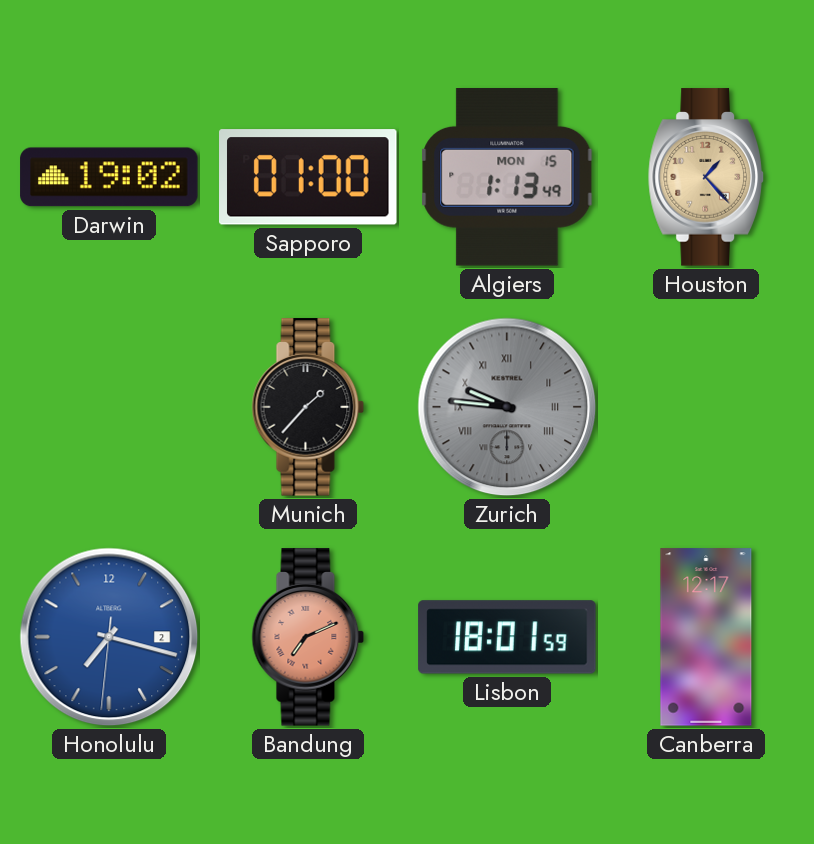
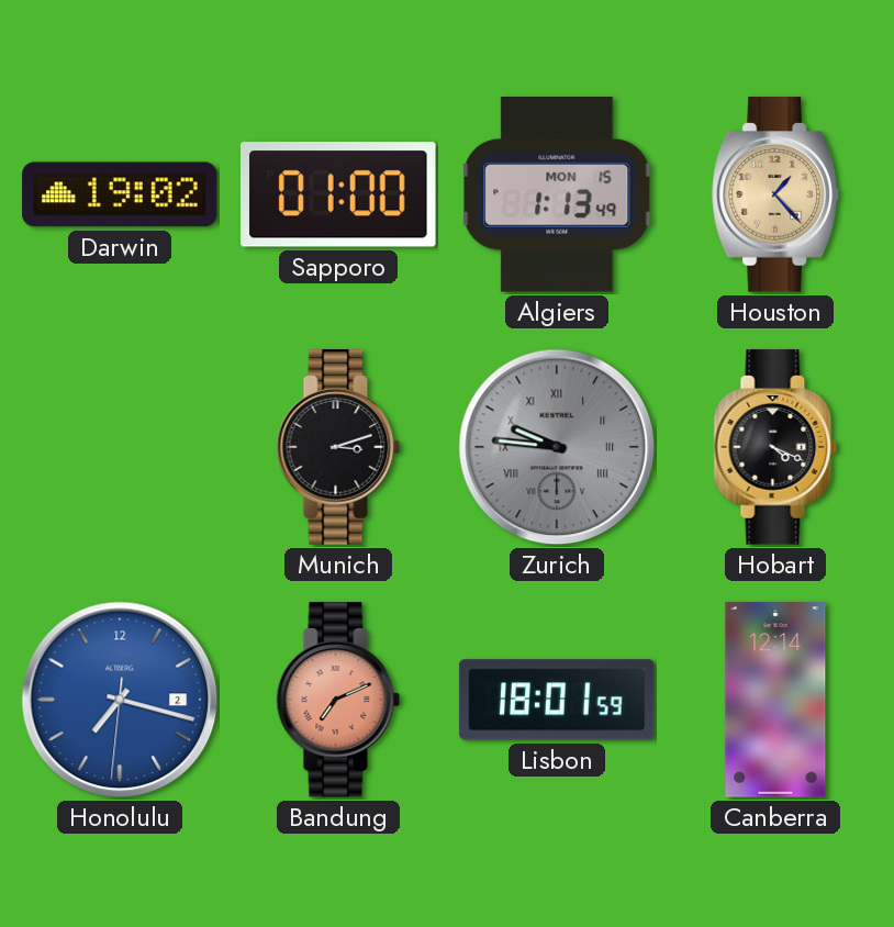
Munich: 1:37 -> 3:12
Hobart: none -> 4:19
Canberra: 12:17 -> 12:14
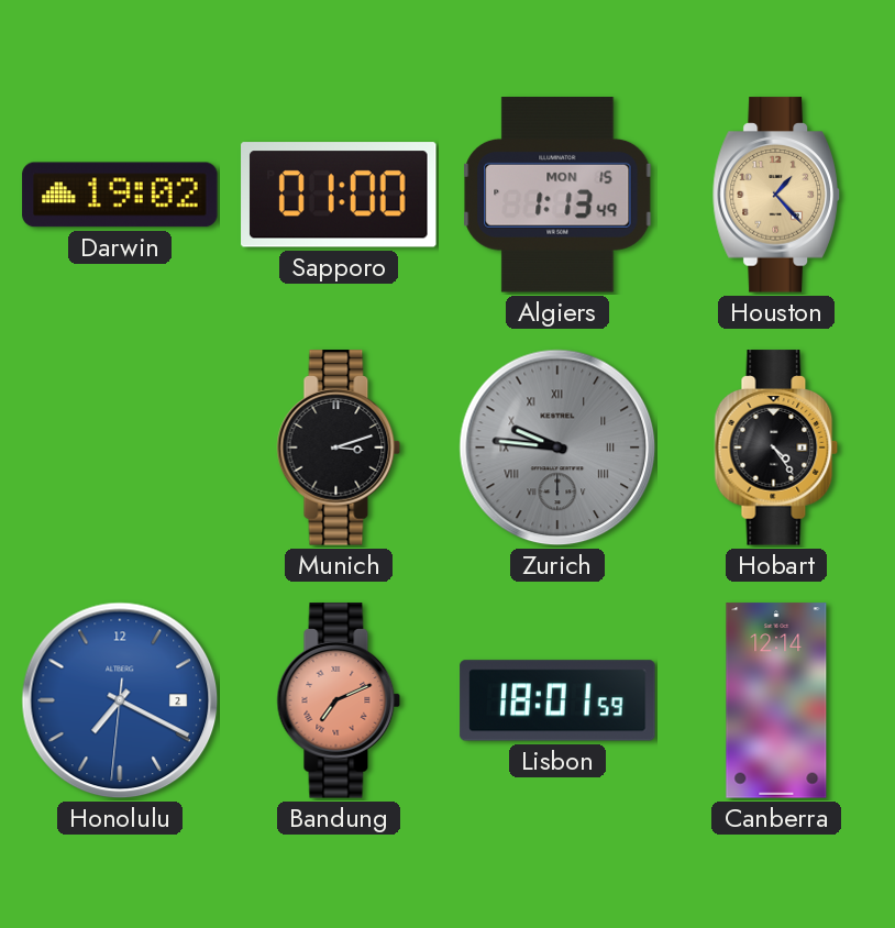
Hobart: 4:19 -> 4:24
Honolulu: 7:17 -> 7:19
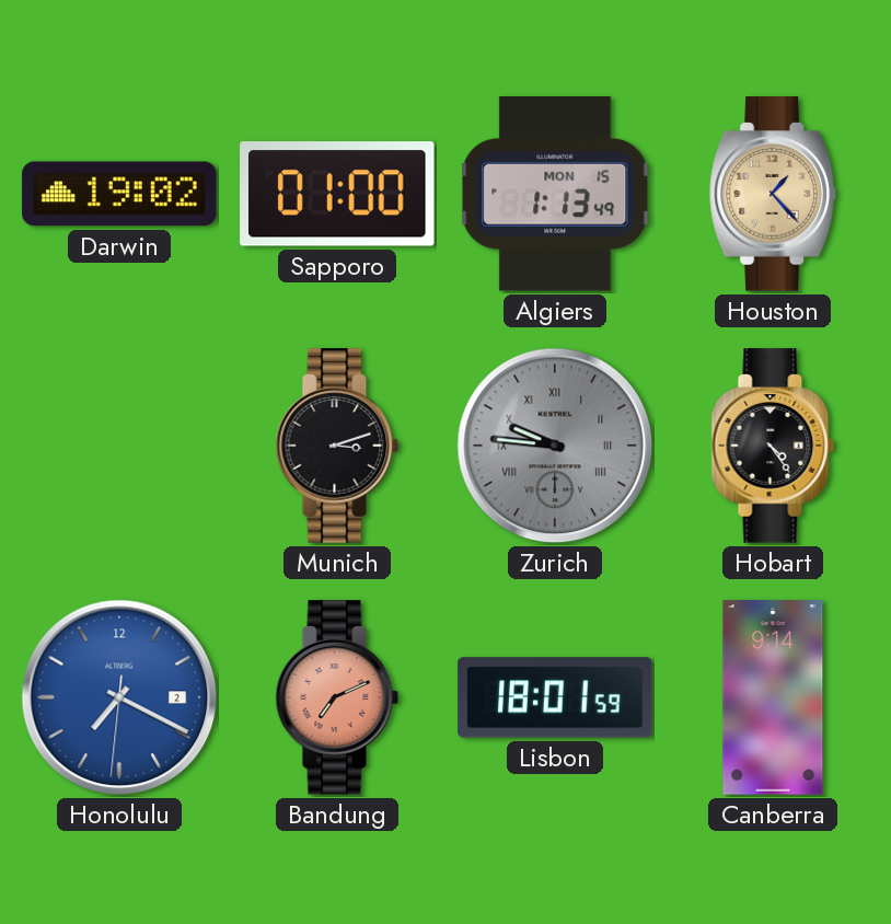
Canberra: 12:14 -> 9:14
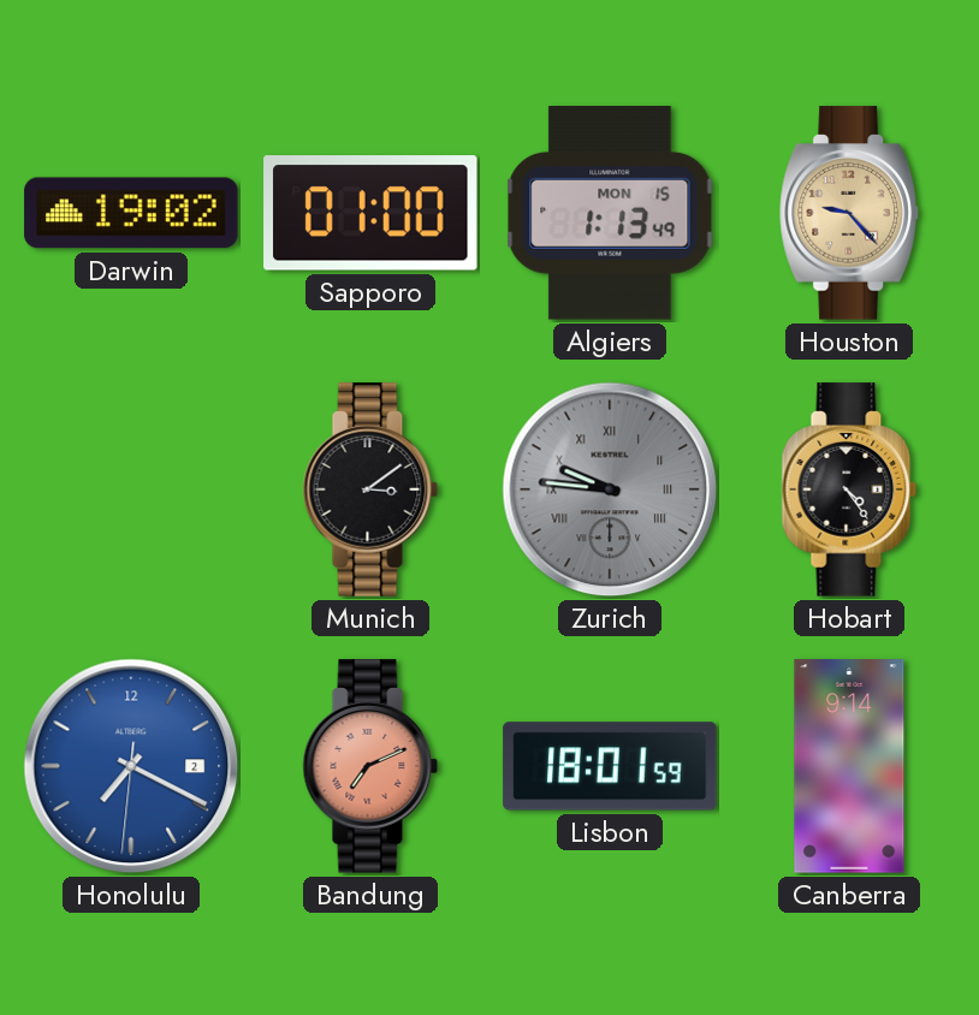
Houston: 1:23 -> 9:23
Munich: 3:12 -> 3:09
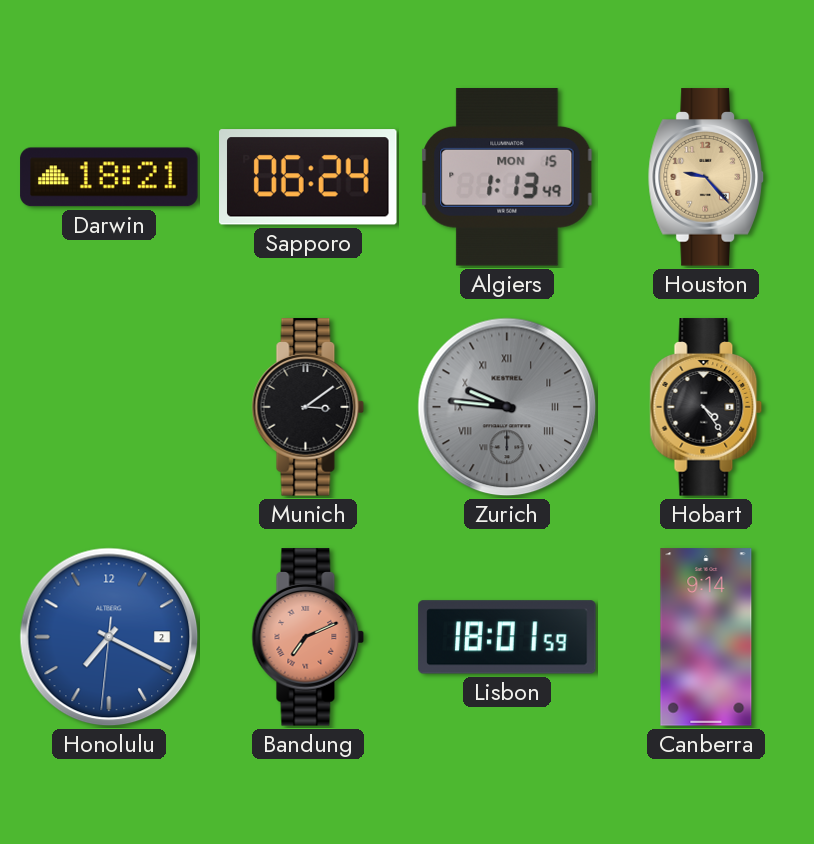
Darwin: 19:02 -> 18:21
Sapporo: 01:00 -> 06:24
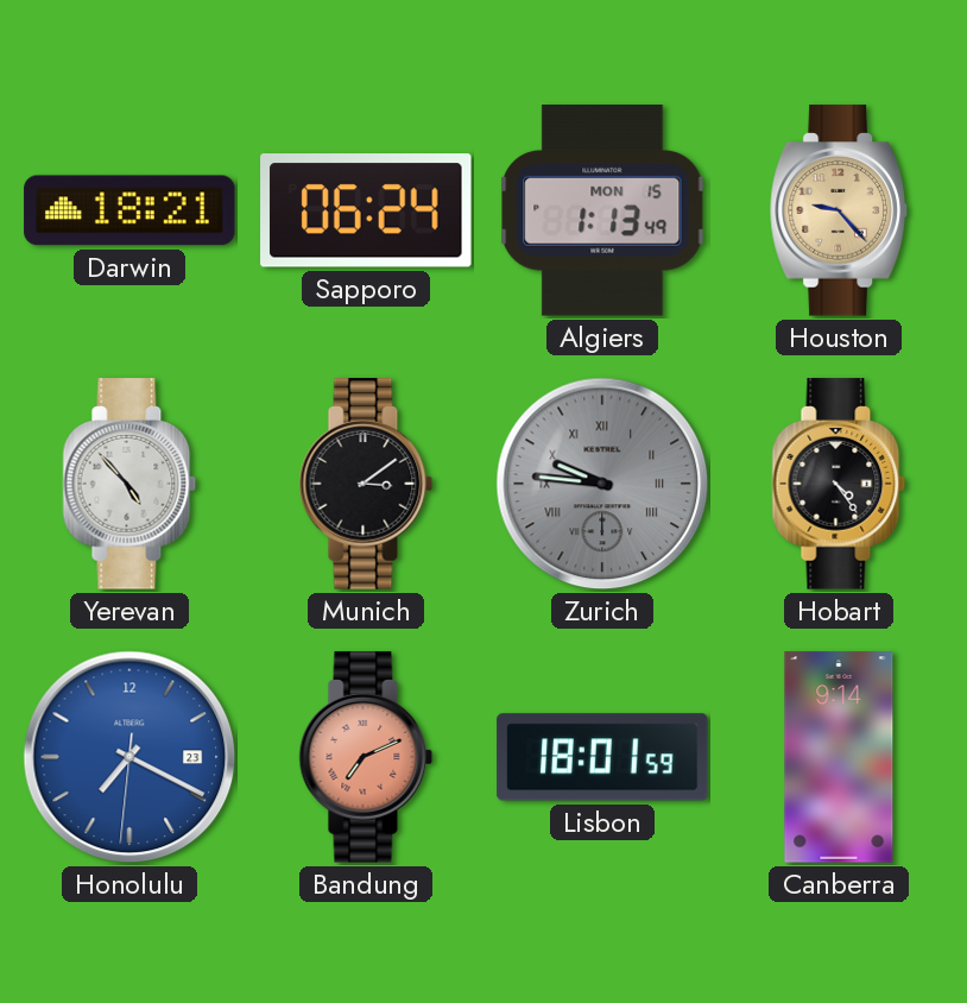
Yerevan: none -> 4:53
Honolulu date: 2 -> 23
